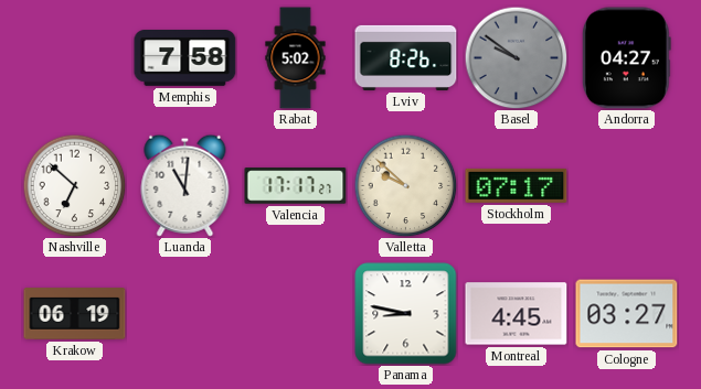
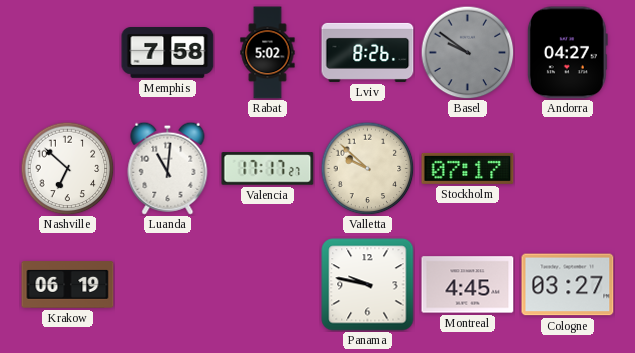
Panama: 8:47 -> 9:47
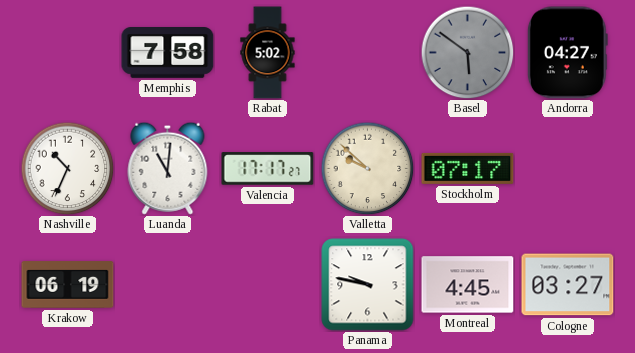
Lviv: 8:26 -> none
Basel: 9:51 -> 5:51
Nashville: 6:52 -> 10:34
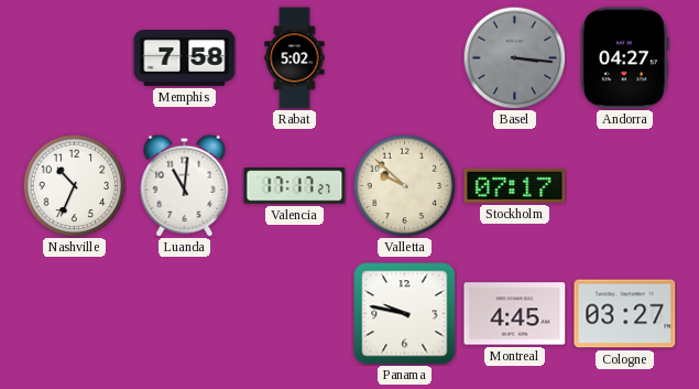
Basel: 5:51 -> 3:16
Krakow: 06:19 -> none
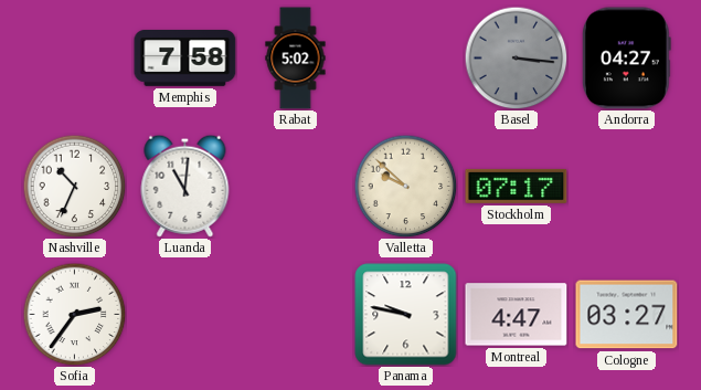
Valencia: 17:17 -> none
Sofia: none -> 2:36
Montreal: 4:45 -> 4:47
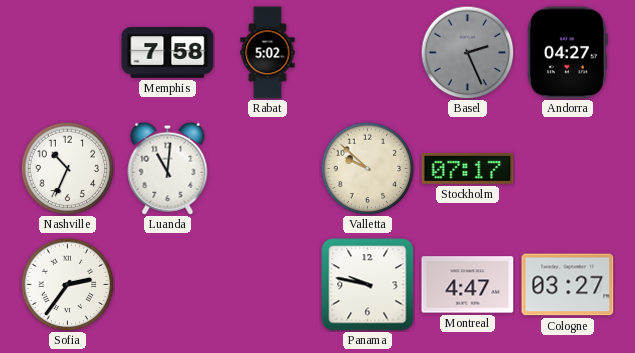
Basel: 3:16 -> 2:26
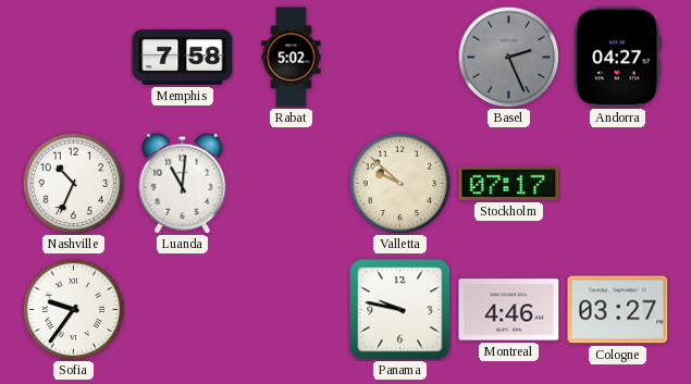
Sofia: 2:36 -> 9:36
Montreal: 4:47 -> 4:46
